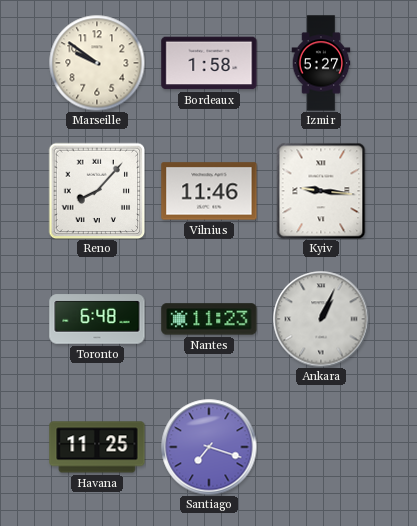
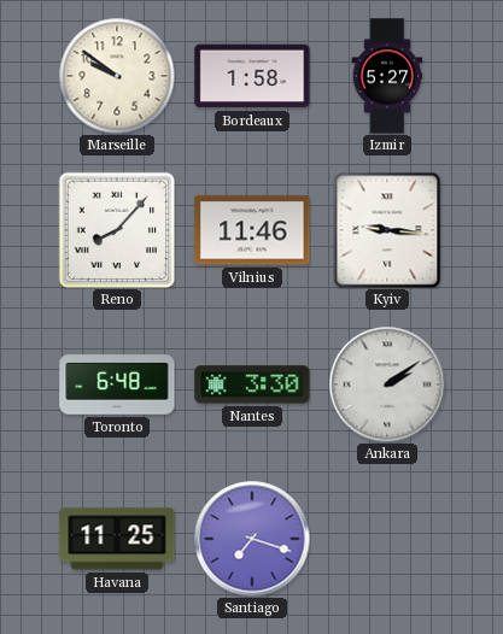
Nantes: 11:23 -> 3:30
Ankara: 1:04 -> 2:09
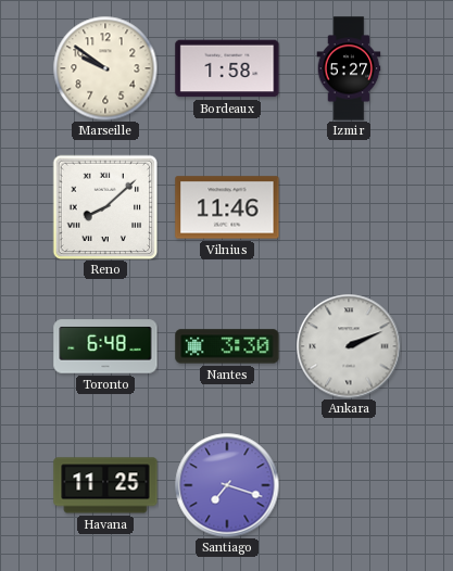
Reno: 8:07 -> 8:08
Kyiv: 9:16 -> none
Ankara: 2:09 -> 2:11
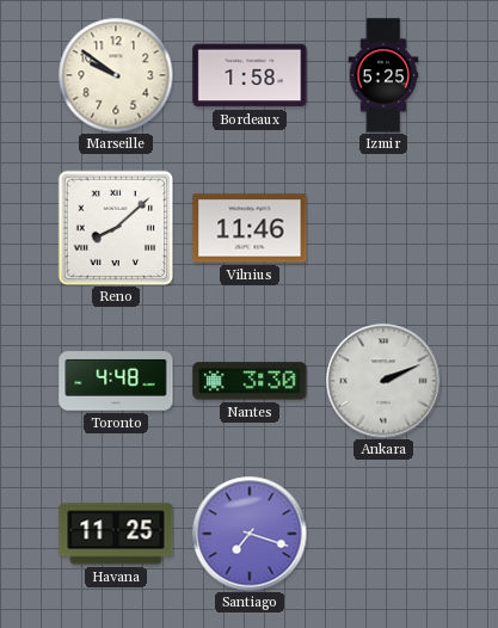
Izmir: 5:27 -> 5:25
Toronto: 6:48 -> 4:48
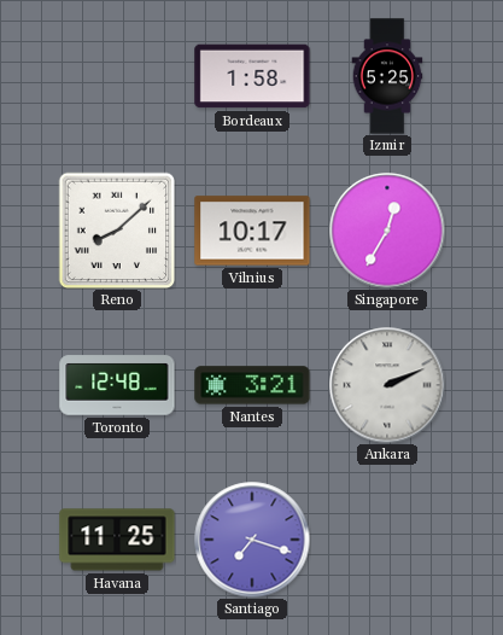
Marseille: 9:51 -> none
Vilnius: 11:46 -> 10:17
Singapore: none -> 12:35
Toronto: 4:48 -> 12:48
Nantes: 3:30 -> 3:21
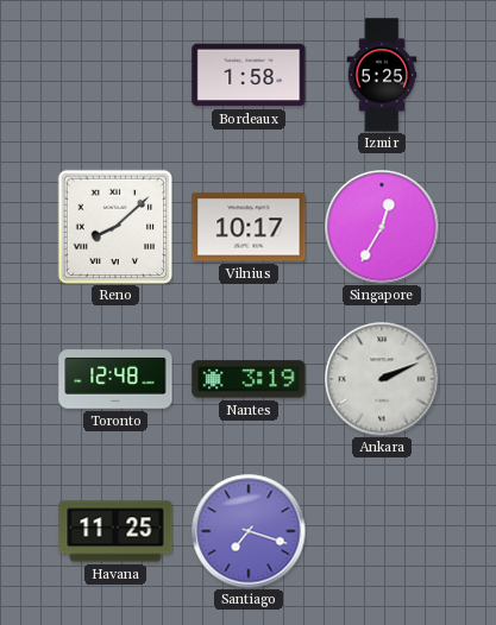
Nantes: 3:21 -> 3:19
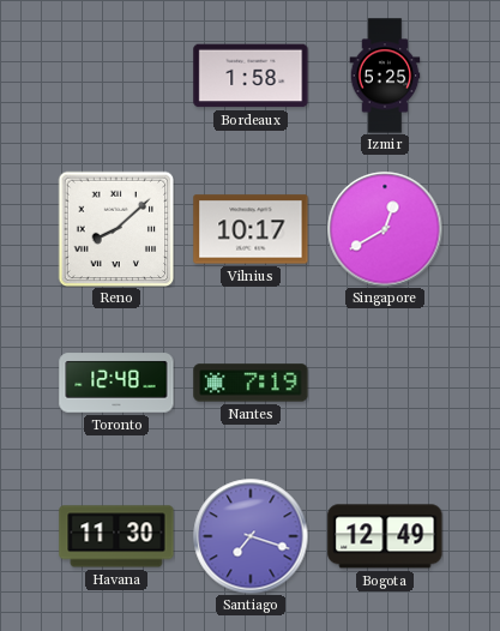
Singapore: 12:35 -> 12:40
Nantes: 3:19 -> 7:19
Ankara: 2:11 -> none
Havana: 11:25 -> 11:30
Bogota: none -> 12:49
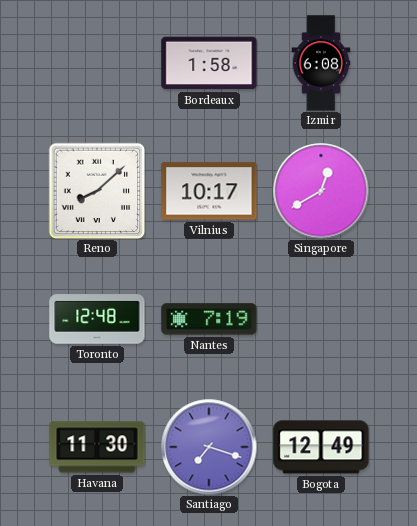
Izmir: 5:25 -> 6:08
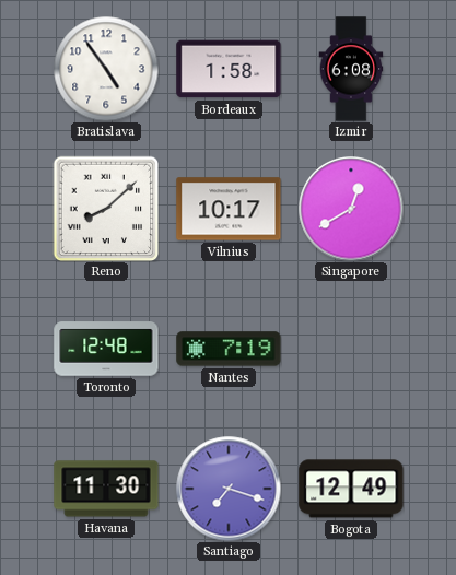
Bratislava: none -> 4:54
